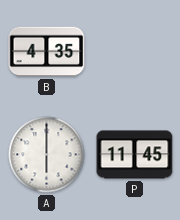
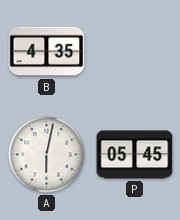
A: 6:00 -> 6:02
P: 11:45 -> 05:45
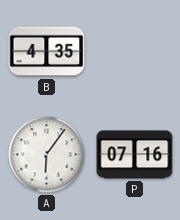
A: 6:02 -> 6:06
P: 05:45 -> 07:16
